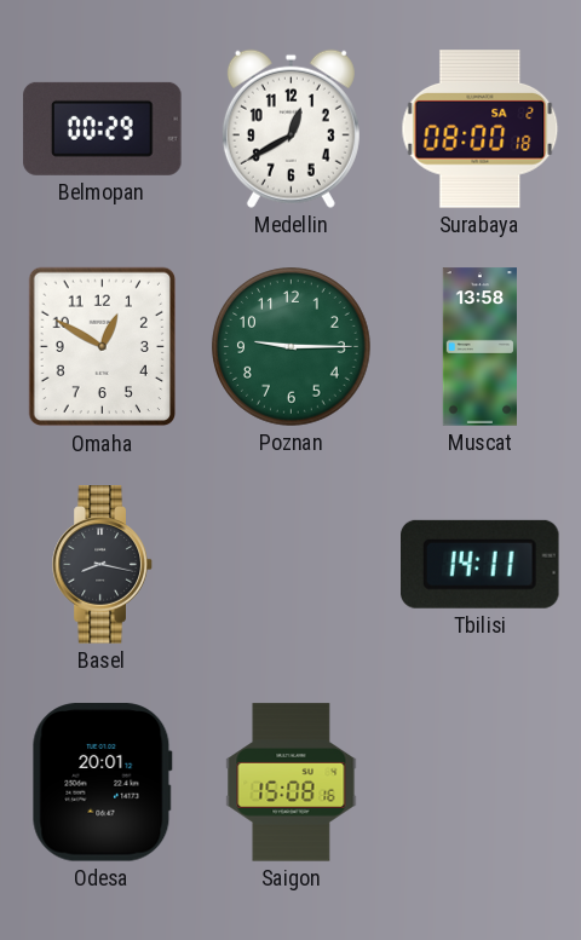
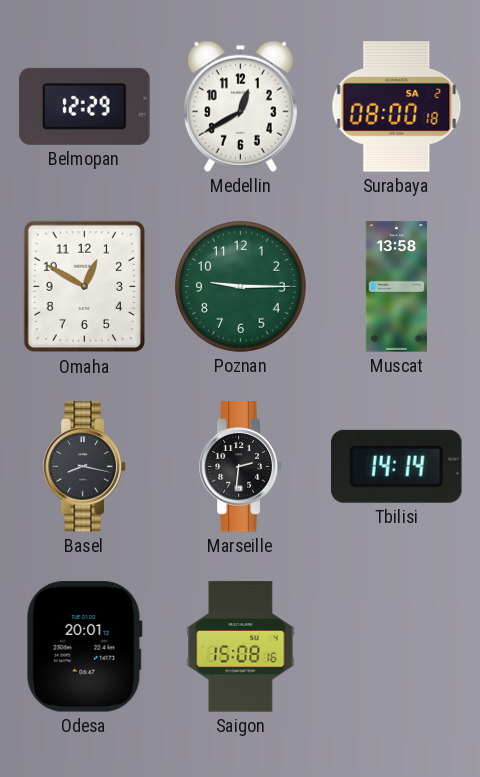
Belmopan: 00:29 -> 12:29
Marseille: none -> 2:31
Tbilisi: 14:11 -> 14:14
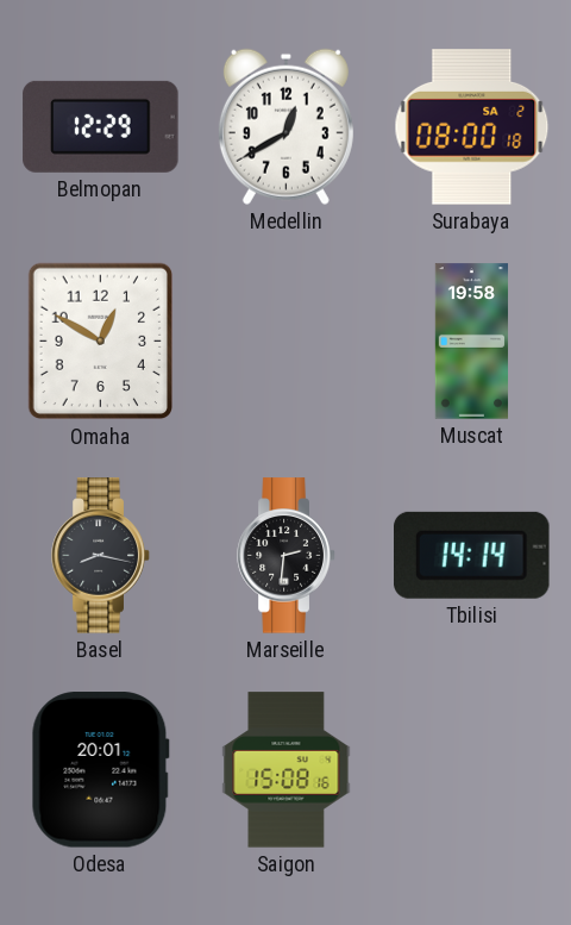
Poznan: 9:15 -> none
Muscat: 13:58 -> 19:58
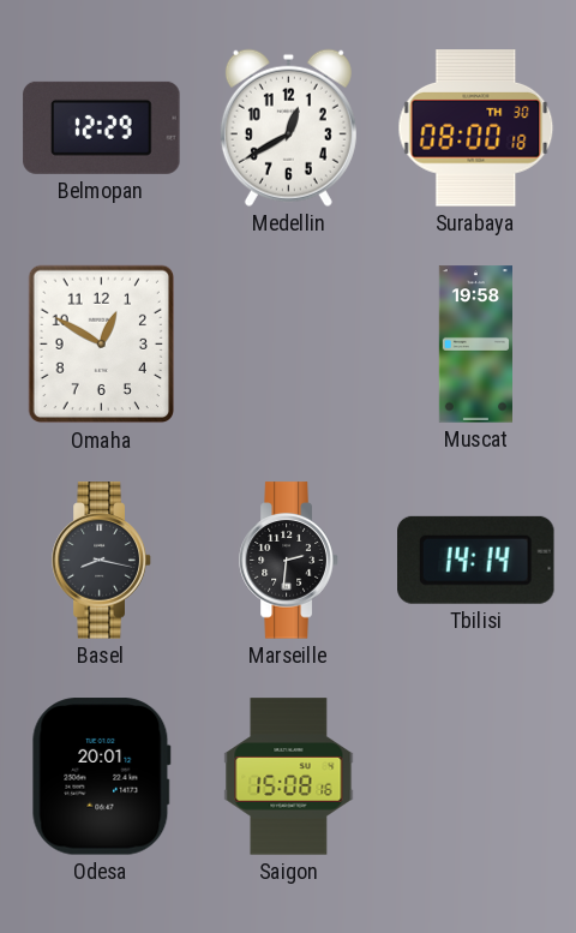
Surabaya date: SA 2 -> TH 30
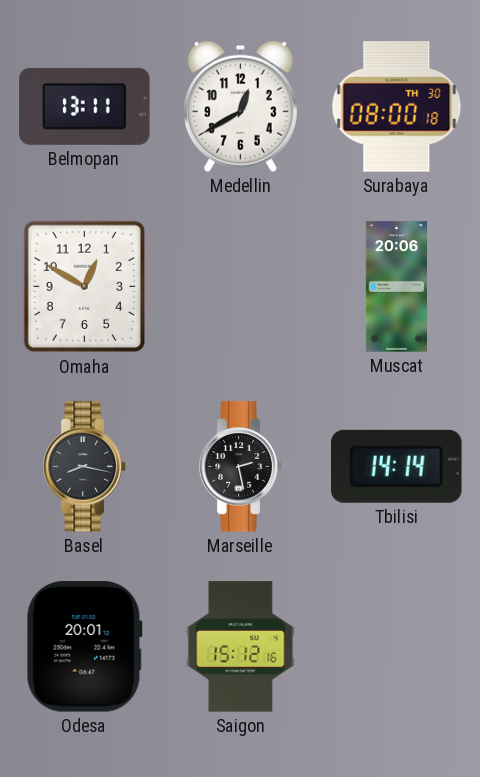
Belmopan: 12:29 -> 13:11
Muscat: 19:58 -> 20:06
Marseille: 2:31 -> 2:28
Saigon: 15:08 -> 15:12
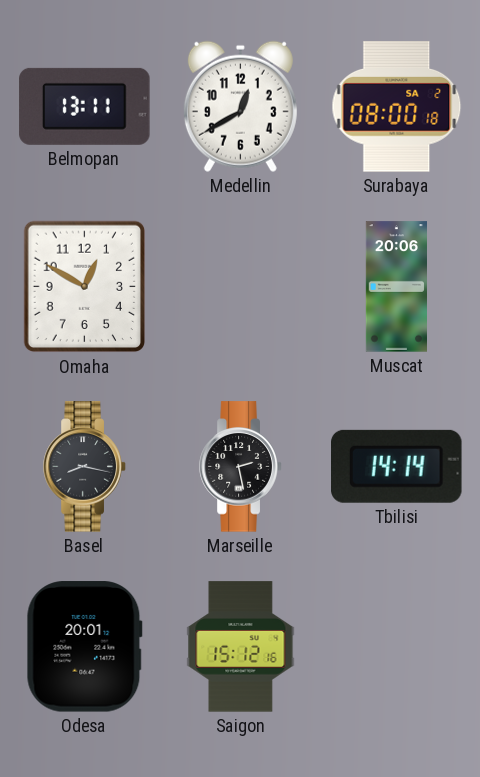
Surabaya date: TH 30 -> SA 2
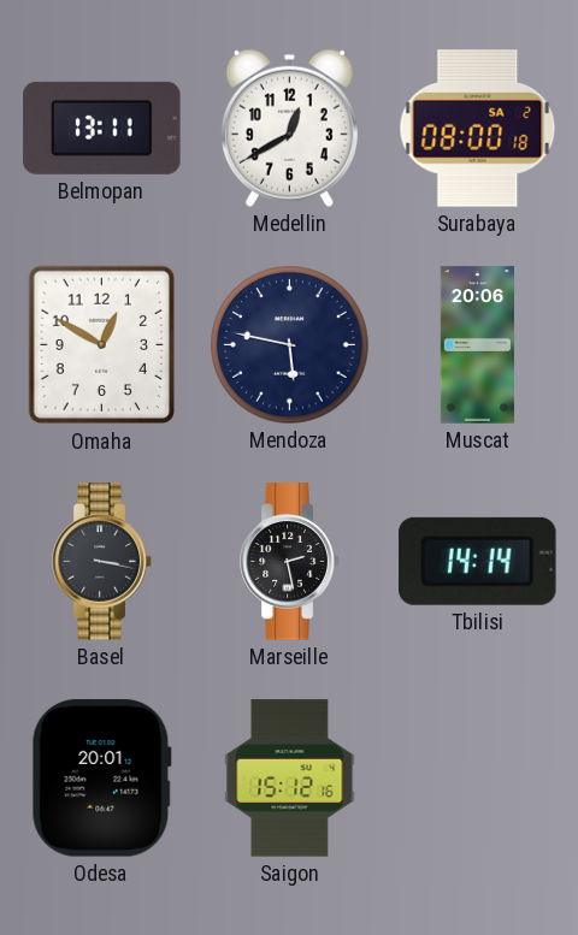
Mendoza: none -> 5:47
Basel: 8:17 -> 3:17
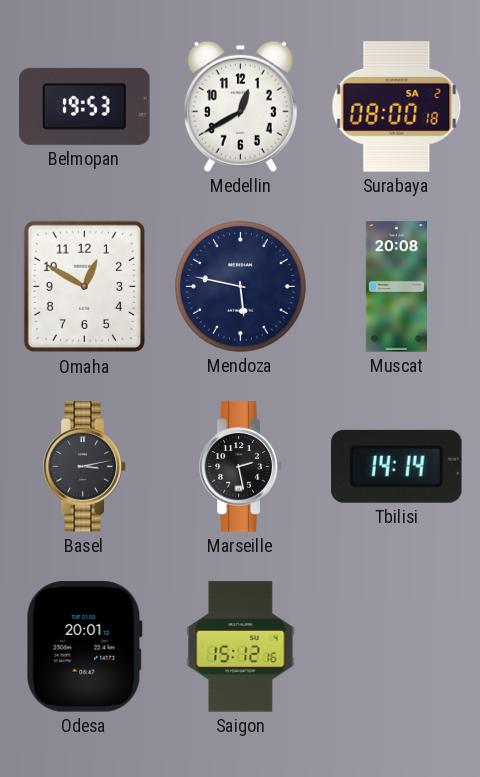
Belmopan: 13:11 -> 19:53
Muscat: 20:06 -> 20:08
Basel: 3:17 -> 3:13
